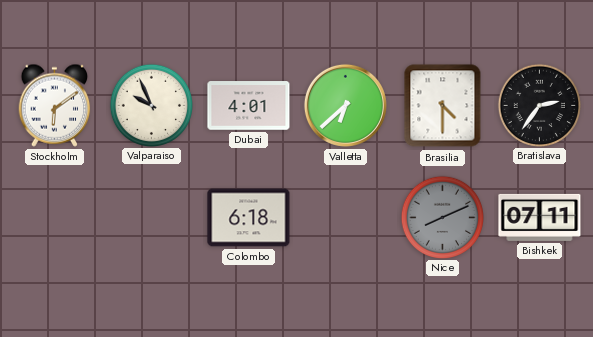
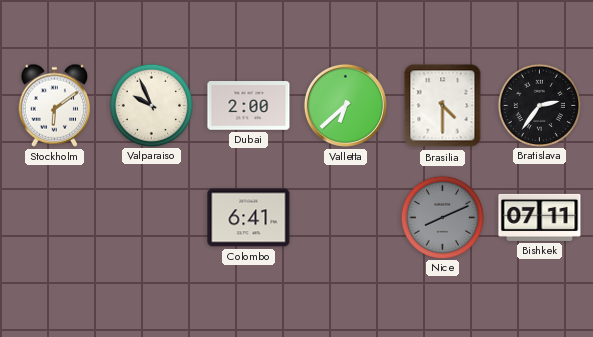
Dubai: 4:01 -> 2:00
Colombo: 6:18 -> 6:41
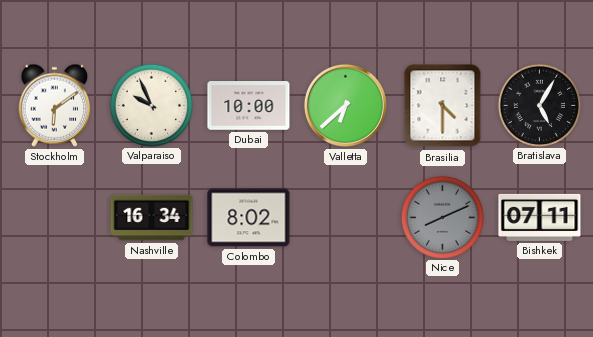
Dubai: 2:00 -> 10:00
Bratislava: 2:36 -> 5:05
Nashville: none -> 16:34
Colombo: 6:41 -> 8:02
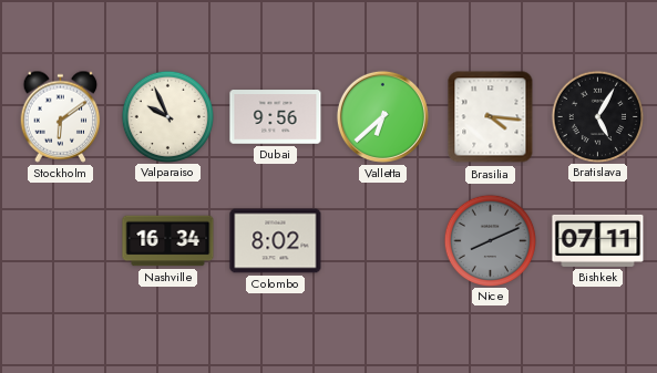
Dubai: 10:00 -> 9:56
Brasilia: 4:30 -> 4:16
